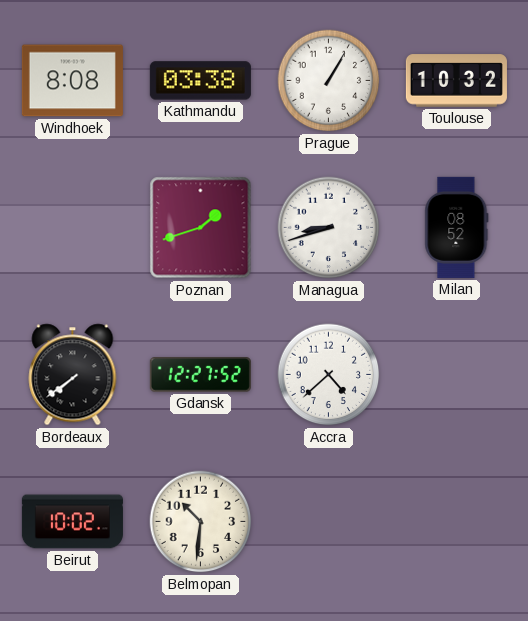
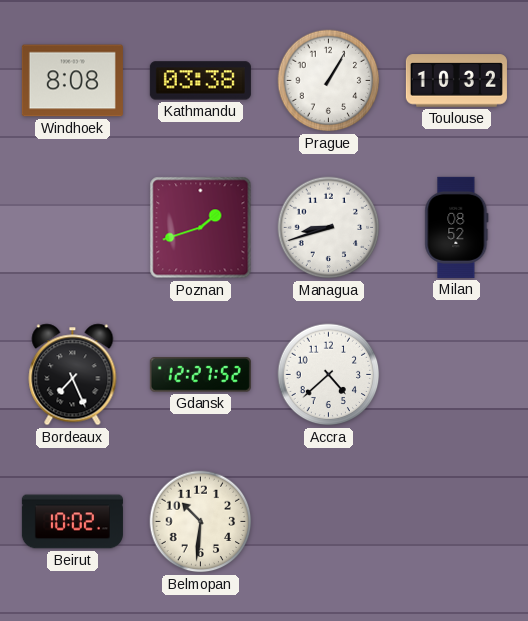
Bordeaux: 7:39 -> 7:26
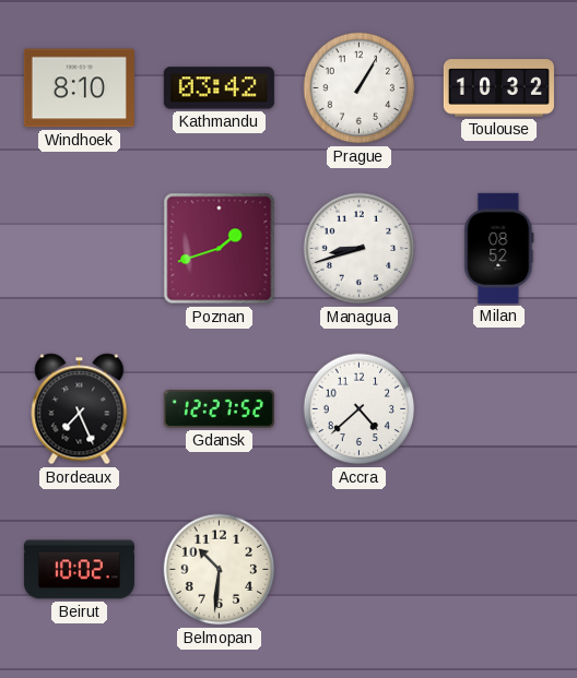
Windhoek: 8:08 -> 8:10
Kathmandu: 03:38 -> 03:42
